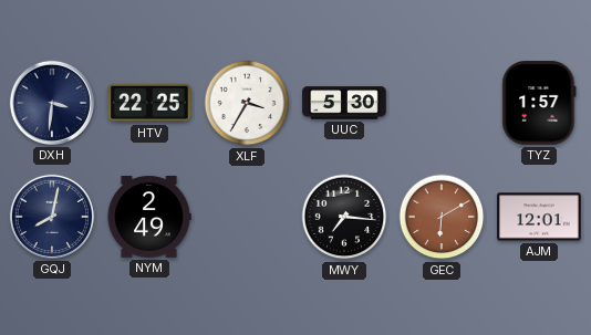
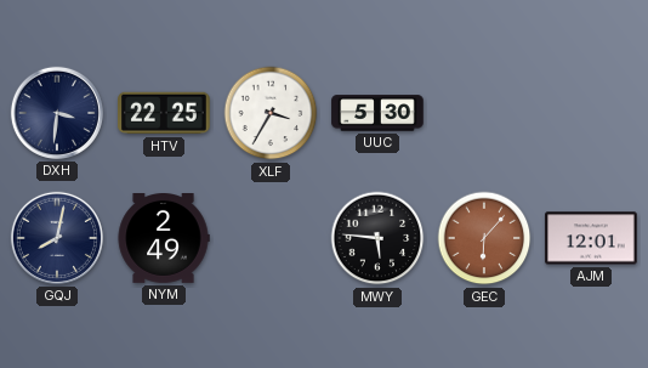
TYZ: 1:57 -> none
MWY: 7:16 -> 5:46
GEC: 6:10 -> 6:07
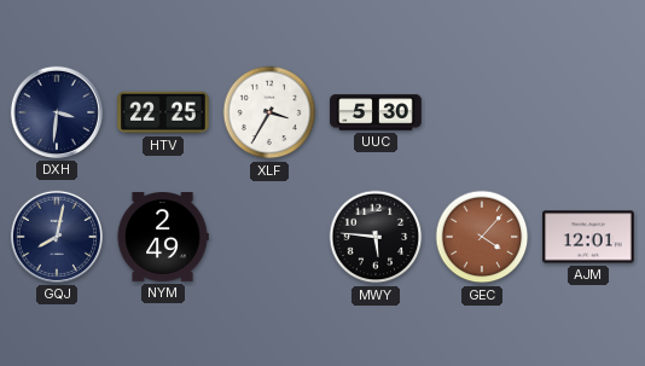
GEC: 6:07 -> 4:07
